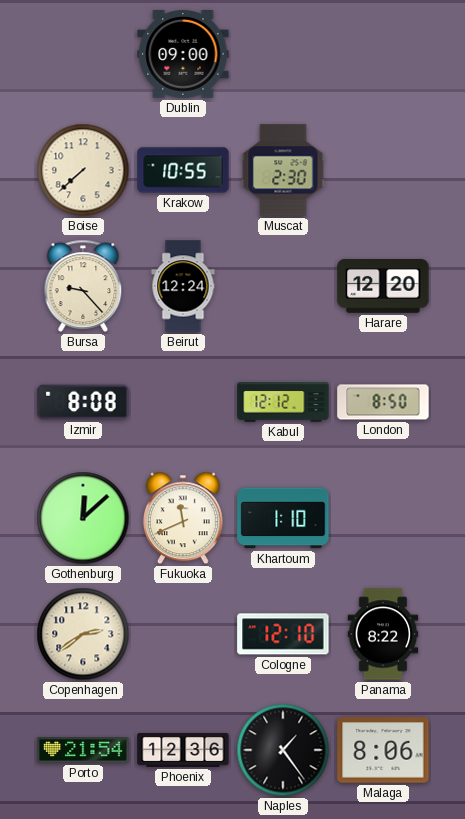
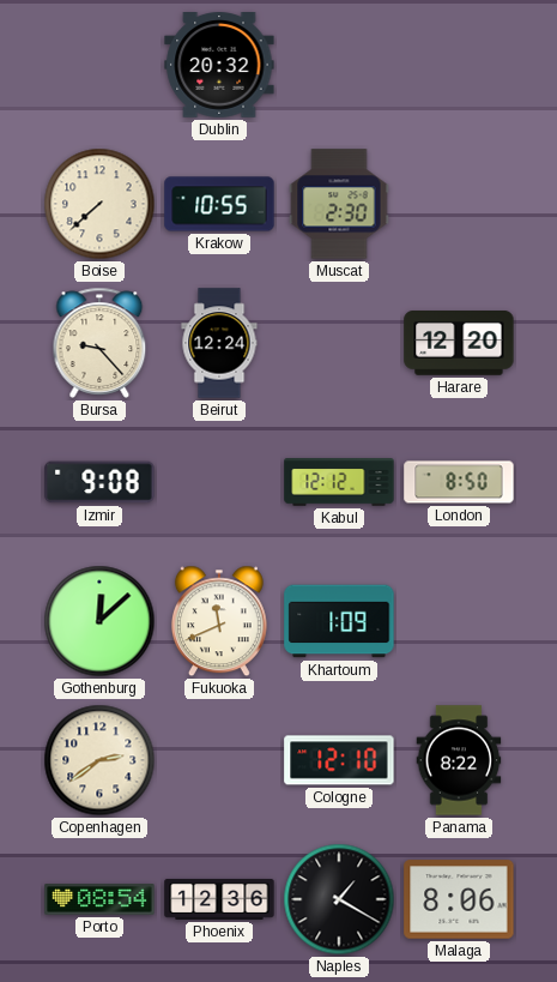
Dublin: 09:00 -> 20:32
Izmir: 8:08 -> 9:08
Khartoum: 1:10 -> 1:09
Porto: 21:54 -> 08:54
Naples: 1:24 -> 1:20
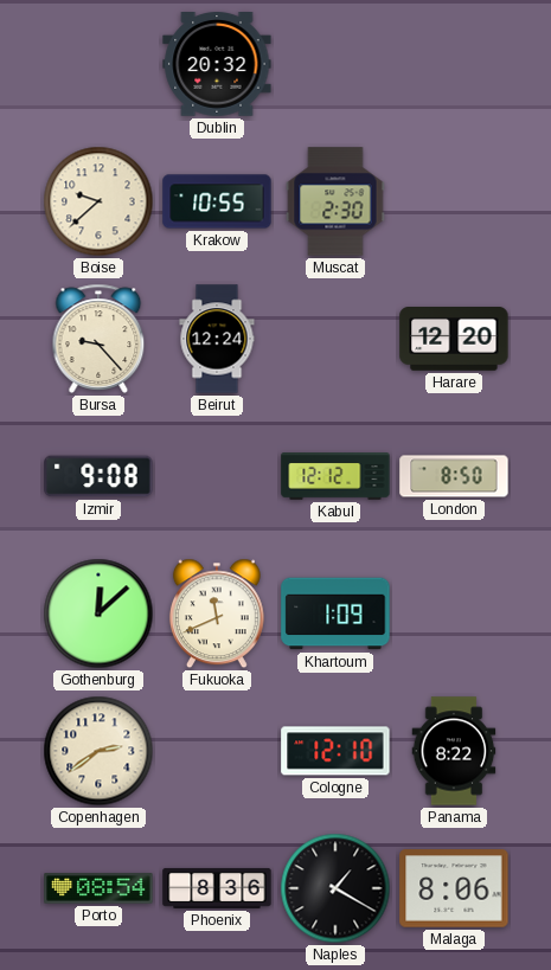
Boise: 7:38 -> 9:38
Phoenix: 12:36 -> 8:36
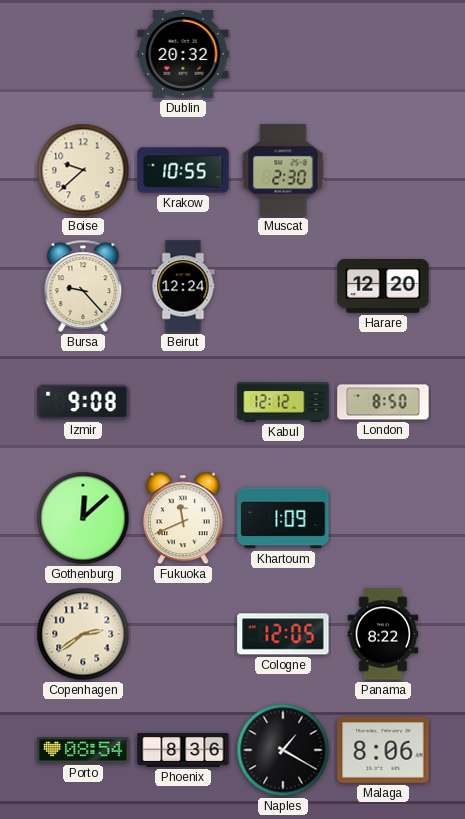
Cologne: 12:10 -> 12:05
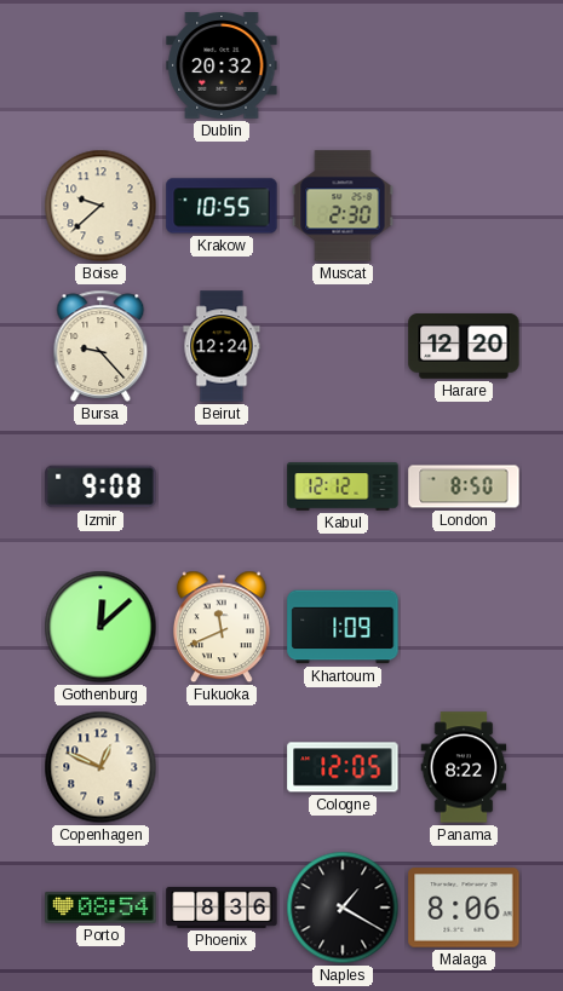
Copenhagen: 2:39 -> 12:49
